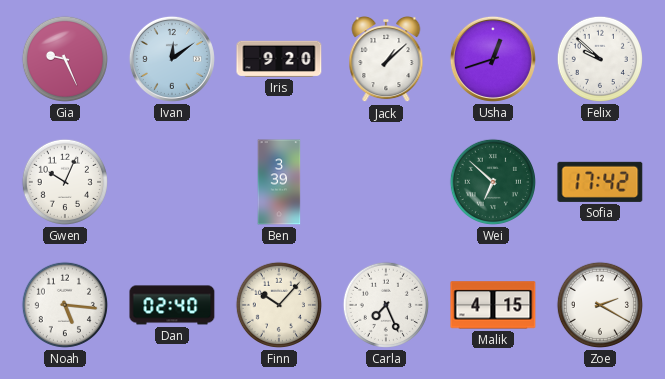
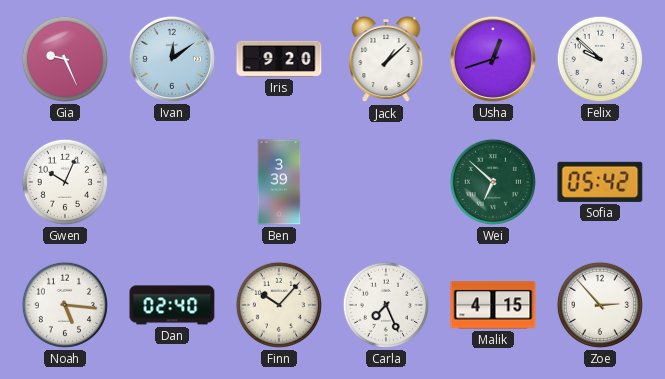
Sofia: 17:42 -> 05:42
Zoe: 2:20 -> 2:53
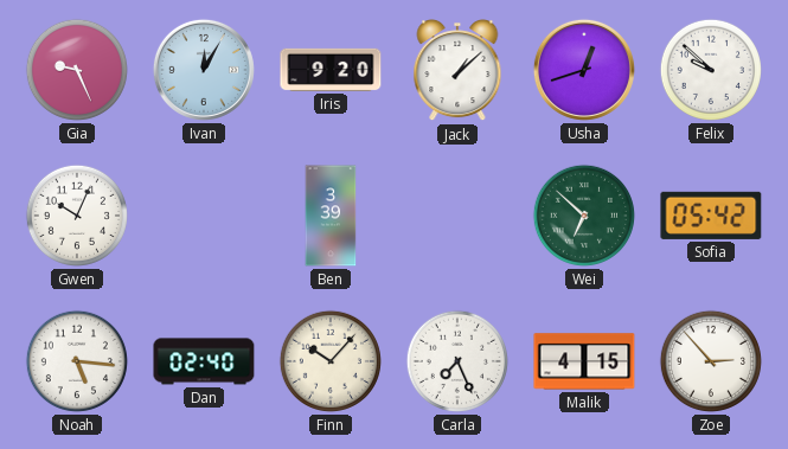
Ivan: 12:09 -> 12:05
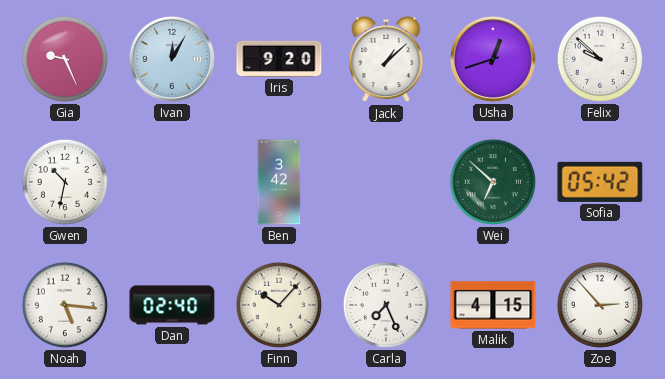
Gwen: 10:04 -> 10:32
Ben: 3:39 -> 3:42
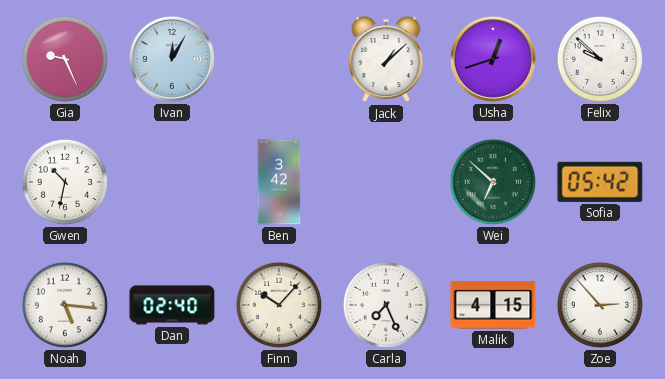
Iris: 9:20 -> none
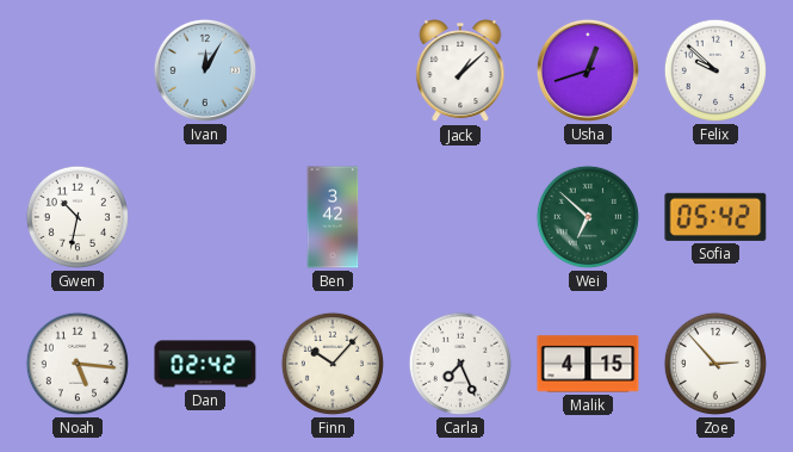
Gia: 9:26 -> none
Dan: 02:40 -> 02:42
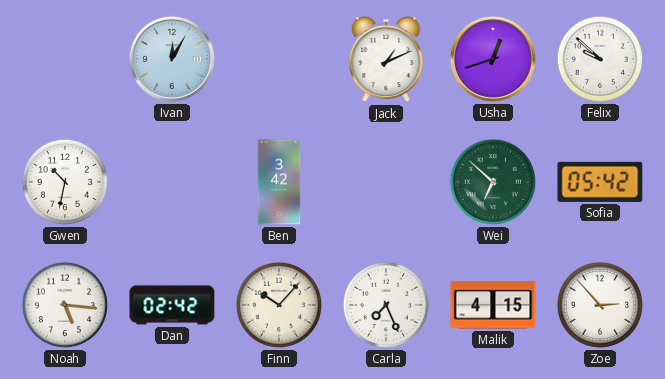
Jack: 1:08 -> 1:11
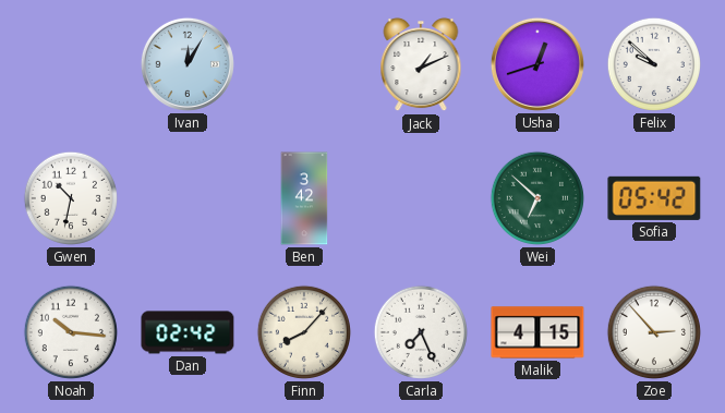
Noah: 5:16 -> 10:16
Finn: 10:07 -> 8:07
